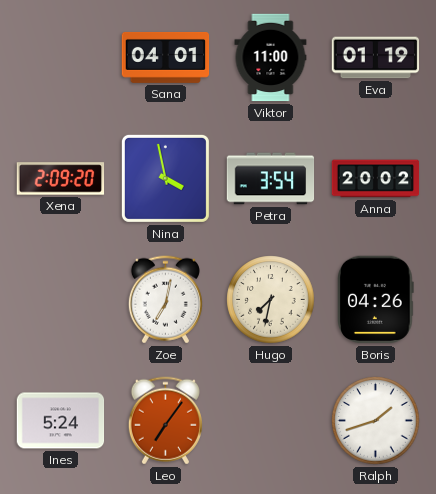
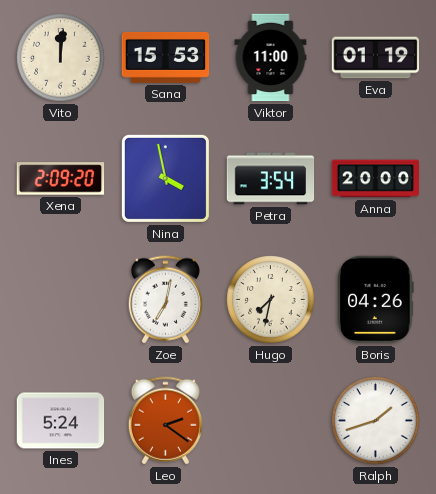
Vito: none -> 12:01
Sana: 04:01 -> 15:53
Anna: 20:02 -> 20:00
Leo: 7:06 -> 2:21
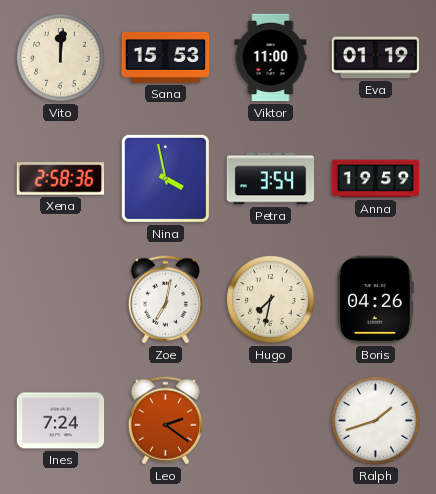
Xena: 2:09 -> 2:58
Anna: 20:00 -> 19:59
Ines: 5:24 -> 7:24
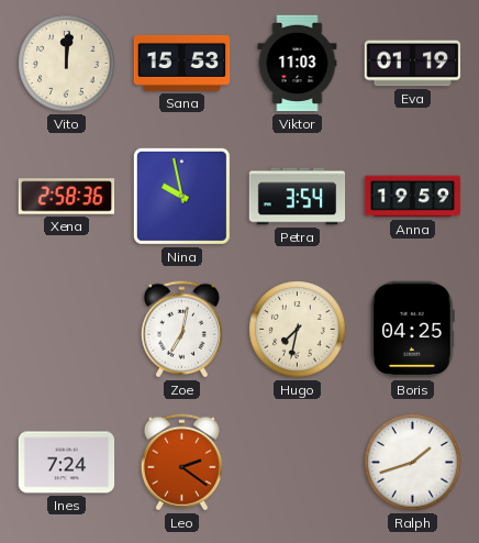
Viktor: 11:00 -> 11:03
Nina: 3:58 -> 9:58
Boris: 04:26 -> 04:25
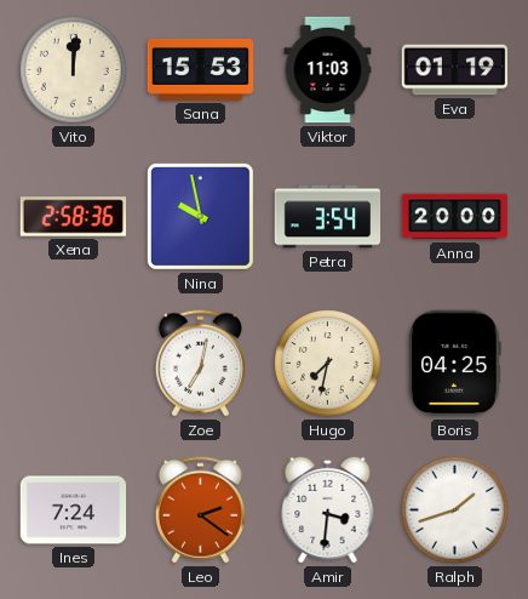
Anna: 19:59 -> 20:00
Amir: none -> 3:31
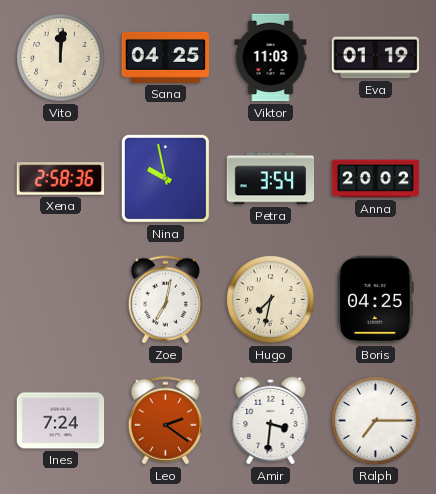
Sana: 15:53 -> 04:25
Anna: 20:00 -> 20:02
Ralph: 1:42 -> 7:15
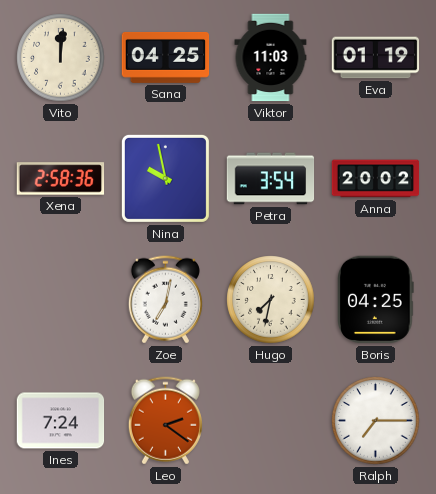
Amir: 3:31 -> none
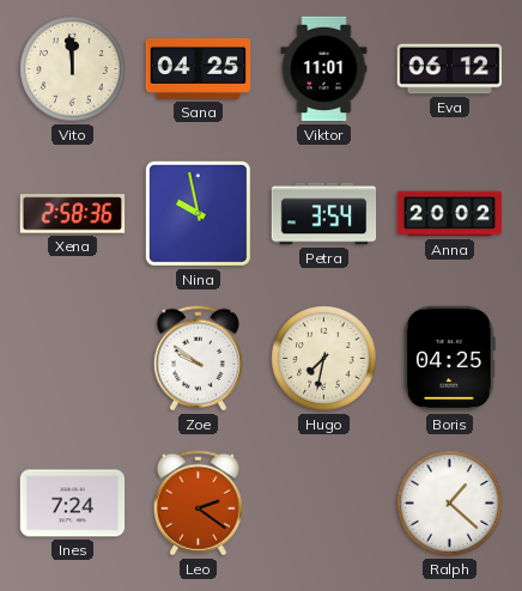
Vito: 12:01 -> 11:59
Viktor: 11:03 -> 11:01
Eva: 01:19 -> 06:12
Zoe: 7:02 -> 9:51
Ralph: 7:15 -> 1:22
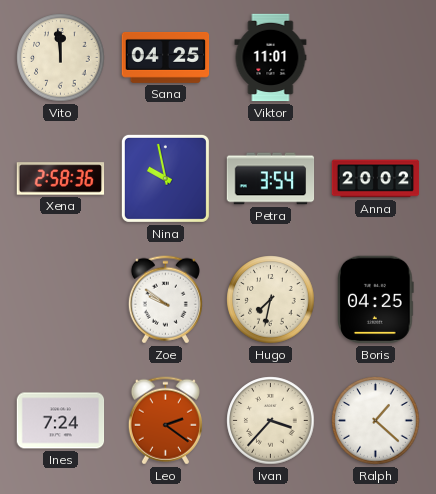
Eva: 06:12 -> none
Ivan: none -> 3:37
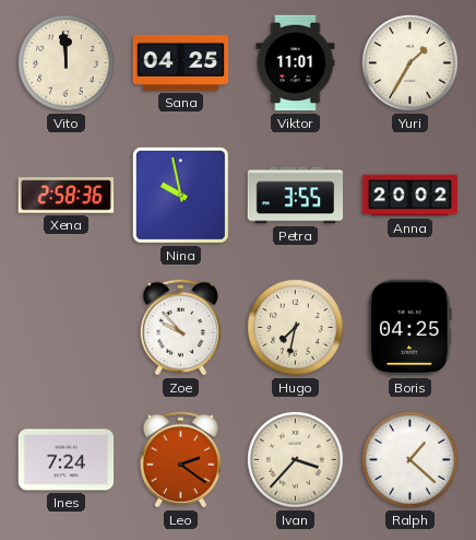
Yuri: none -> 1:35
Petra: 3:54 -> 3:55
Zoe: 9:51 -> 9:53
